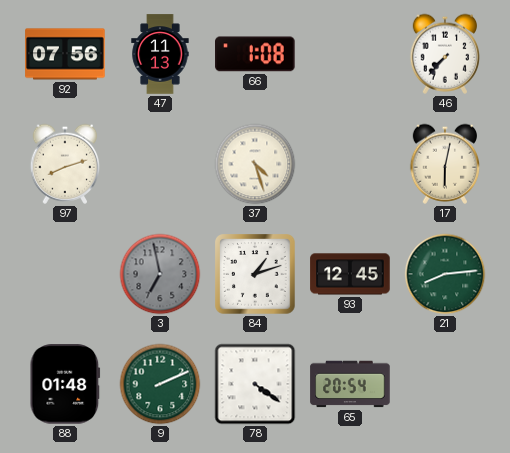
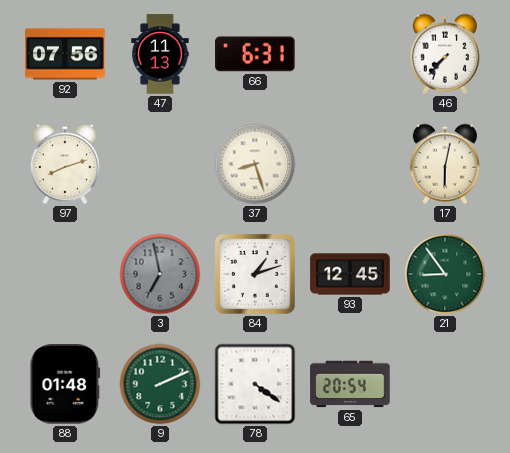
66: 1:08 -> 6:31
37: 4:27 -> 8:27
21: 8:14 -> 8:54
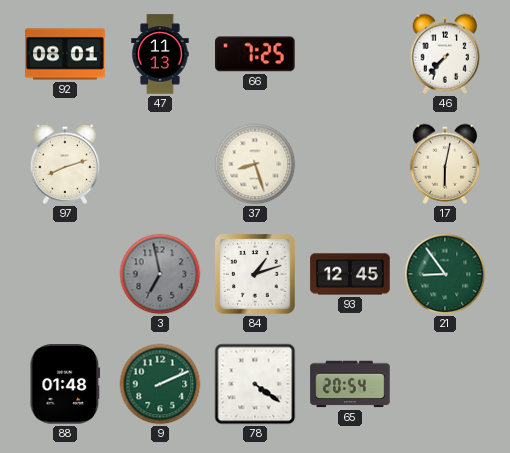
92: 07:56 -> 08:01
66: 6:31 -> 7:25
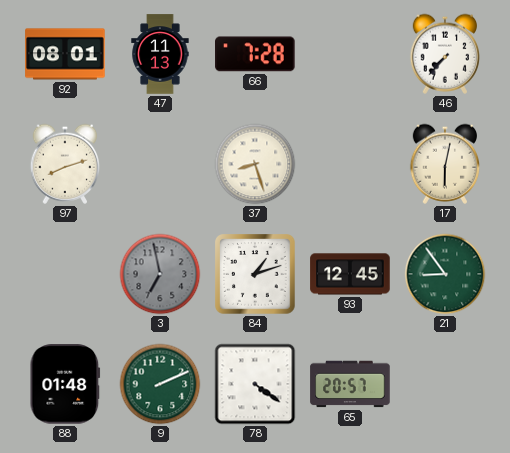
66: 7:25 -> 7:28
65: 20:54 -> 20:57
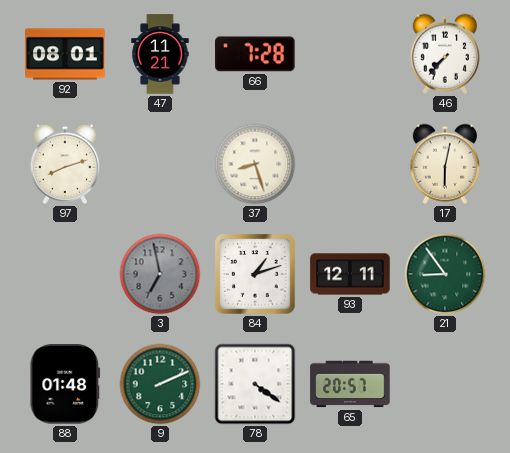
47: 11:13 -> 11:21
93: 12:45 -> 12:11
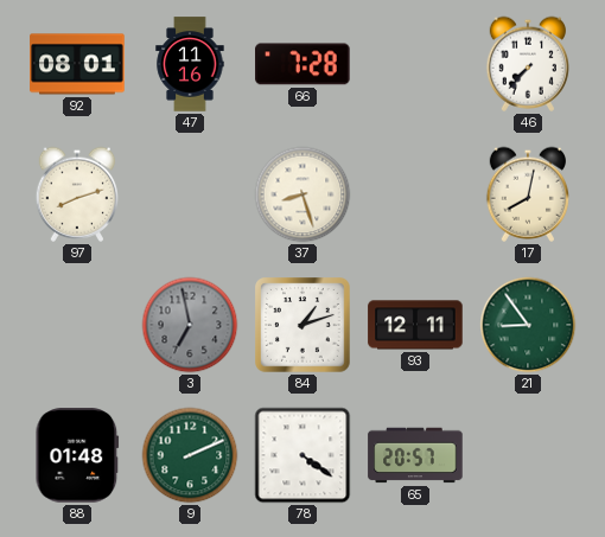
47: 11:21 -> 11:16
17: 6:02 -> 8:02
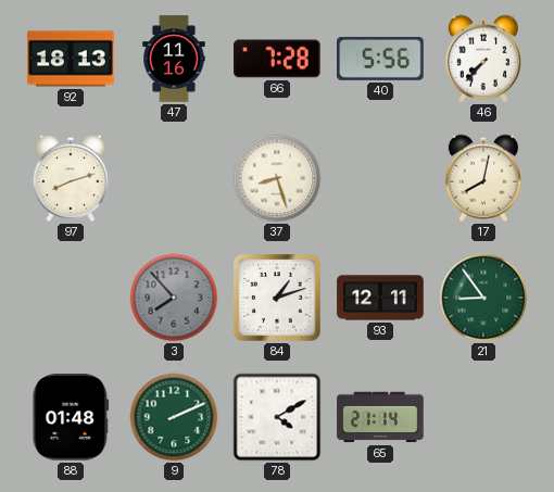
92: 08:01 -> 18:13
40: none -> 5:56
3: 6:58 -> 7:53
78: 4:21 -> 4:10
65: 20:57 -> 21:14
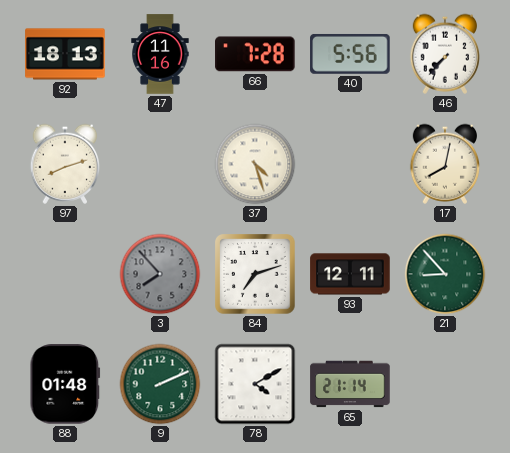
37: 8:27 -> 4:27
84: 1:12 -> 7:12
21: 8:54 -> 8:53
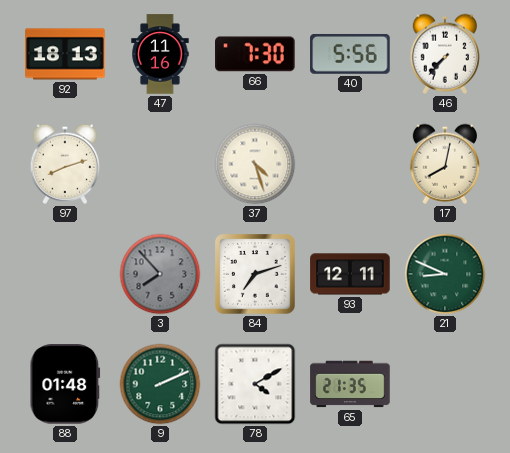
66: 7:28 -> 7:30
21: 8:53 -> 8:49
65: 21:14 -> 21:35
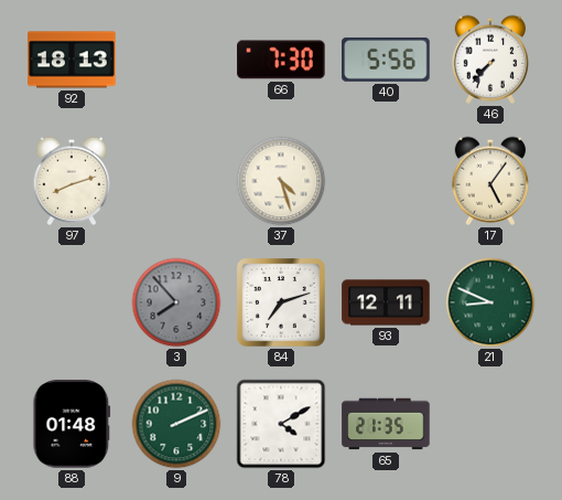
47: 11:16 -> none
17: 8:02 -> 5:06
